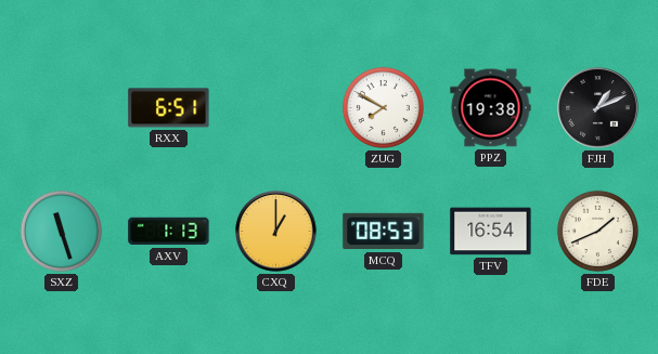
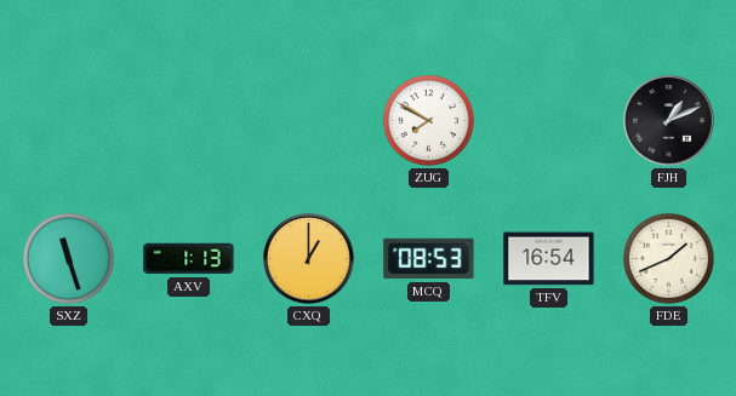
RXX: 6:51 -> none
PPZ: 19:38 -> none
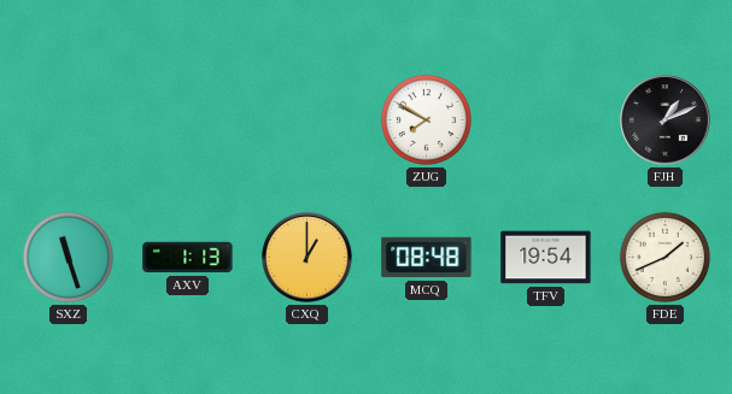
MCQ: 08:53 -> 08:48
TFV: 16:54 -> 19:54
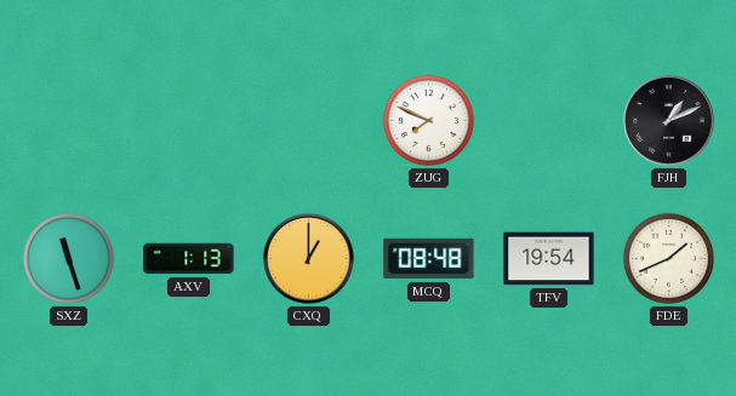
ZUG: 7:50 -> 7:49
